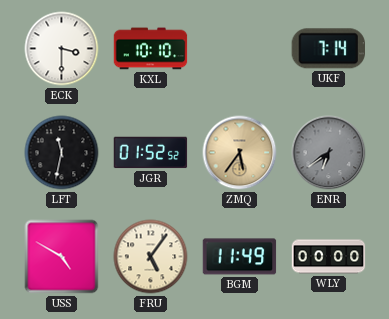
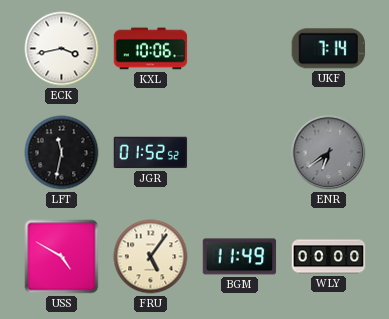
ECK: 3:30 -> 3:43
KXL: 10:10 -> 10:06
ZMQ: 5:36 -> none
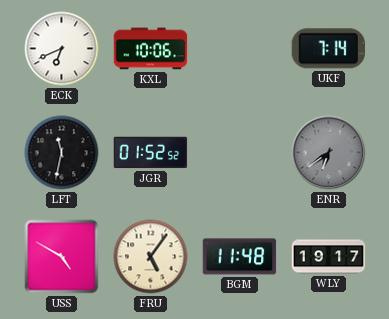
ECK: 3:43 -> 6:41
BGM: 11:49 -> 11:48
WLY: 00:00 -> 19:17
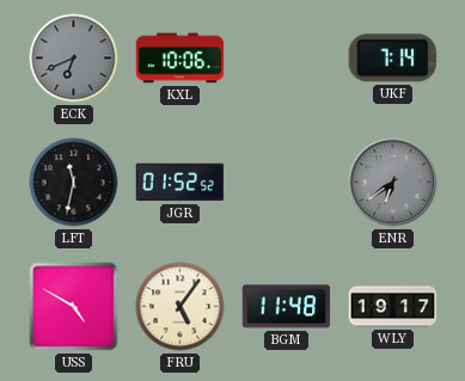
ECK dial: white -> grey
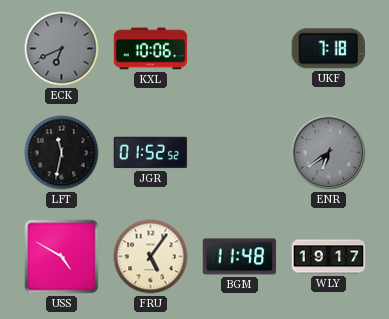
UKF: 7:14 -> 7:18
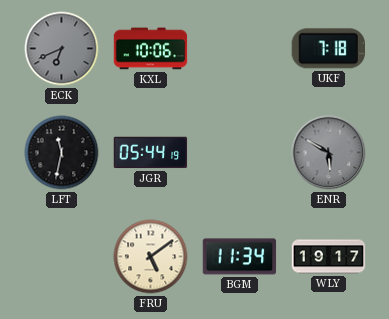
JGR: 01:52 -> 05:44
ENR: 6:39 -> 5:50
USS: 4:50 -> none
FRU: 5:06 -> 5:09
BGM: 11:48 -> 11:34
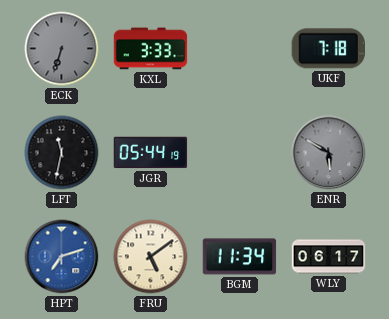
ECK: 6:41 -> 6:33
KXL: 10:06 -> 3:33
HPT: none -> 7:12
WLY: 19:17 -> 06:17
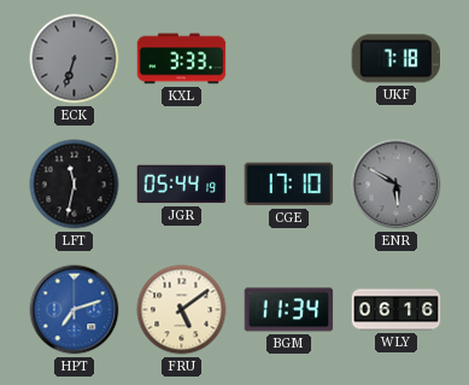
CGE: none -> 17:10
WLY: 06:17 -> 06:16
